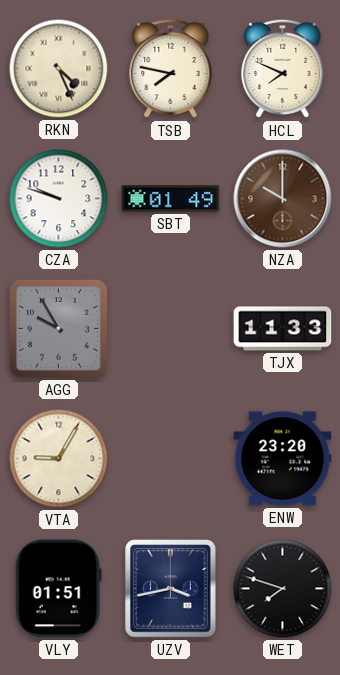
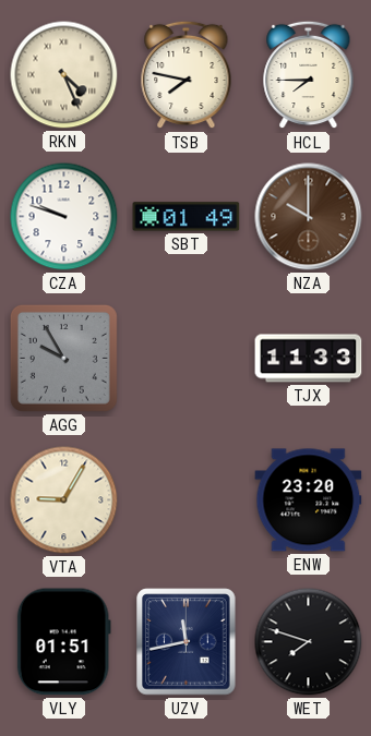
HCL: 7:49 -> 7:45
UZV: 3:43 -> 11:43
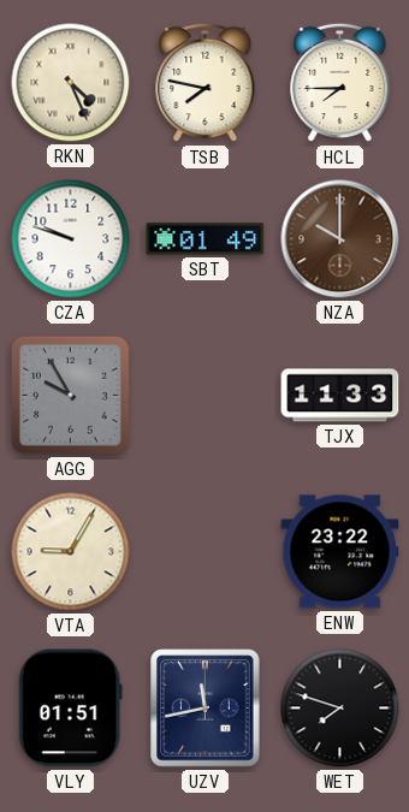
ENW: 23:20 -> 23:22
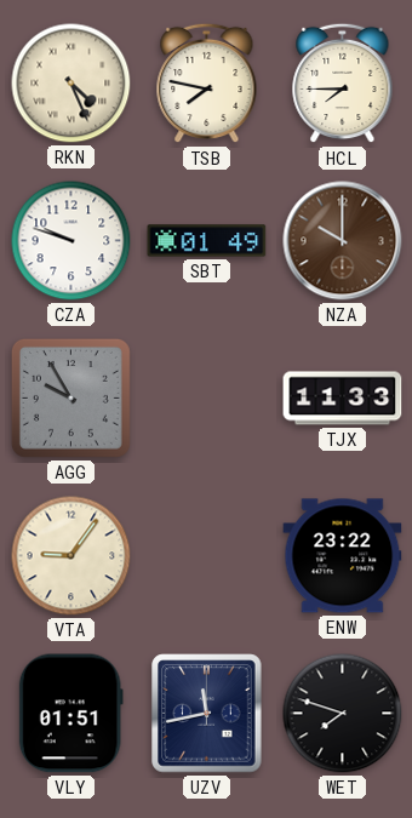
VTA: 9:05 -> 9:06
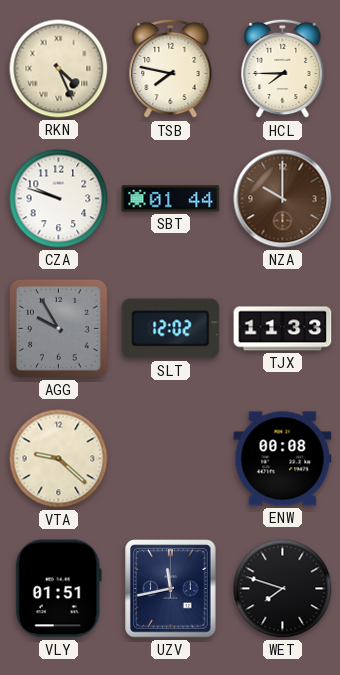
SBT: 01:49 -> 01:44
SLT: none -> 12:02
VTA: 9:06 -> 9:22
ENW: 23:22 -> 00:08
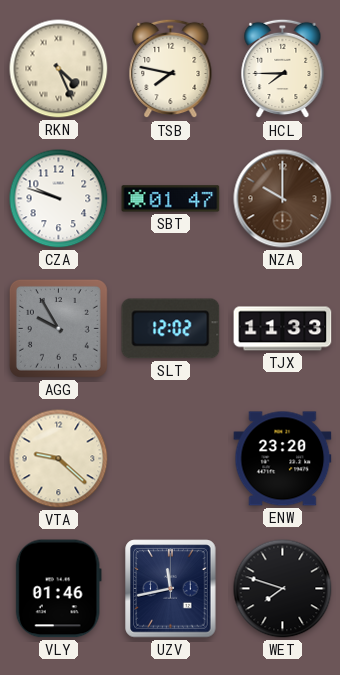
SBT: 01:44 -> 01:47
ENW: 00:08 -> 23:20
VLY: 01:51 -> 01:46
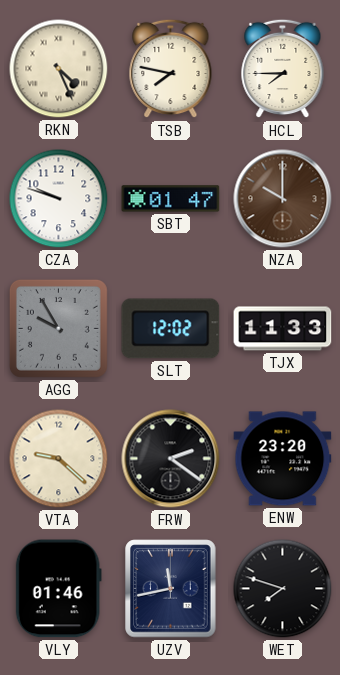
FRW: none -> 2:21
